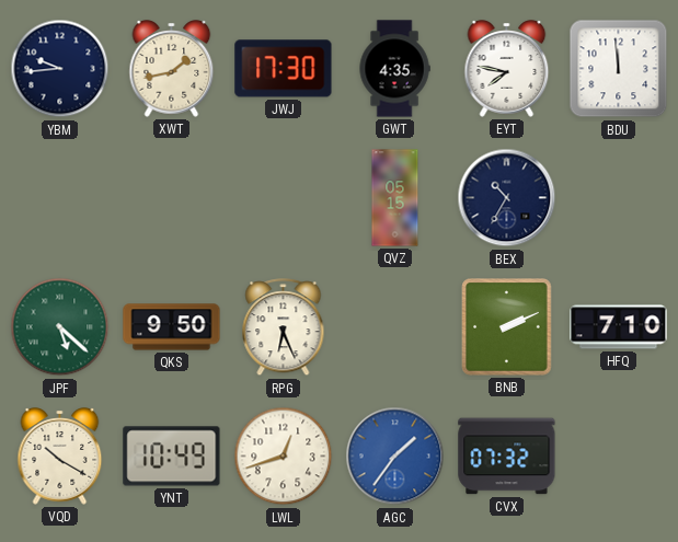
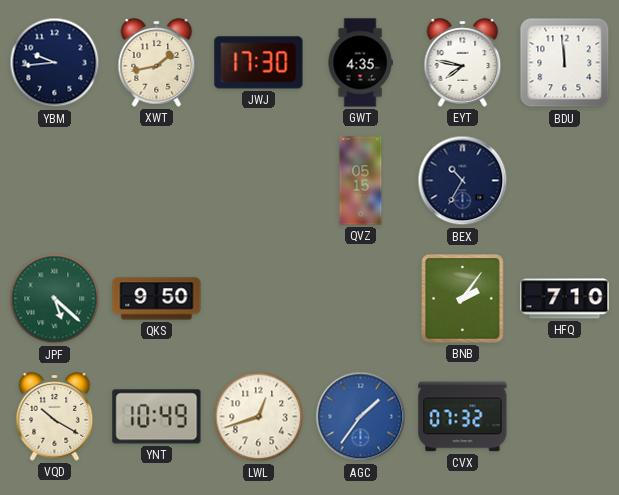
RPG: 6:26 -> none
BNB: 2:11 -> 2:06
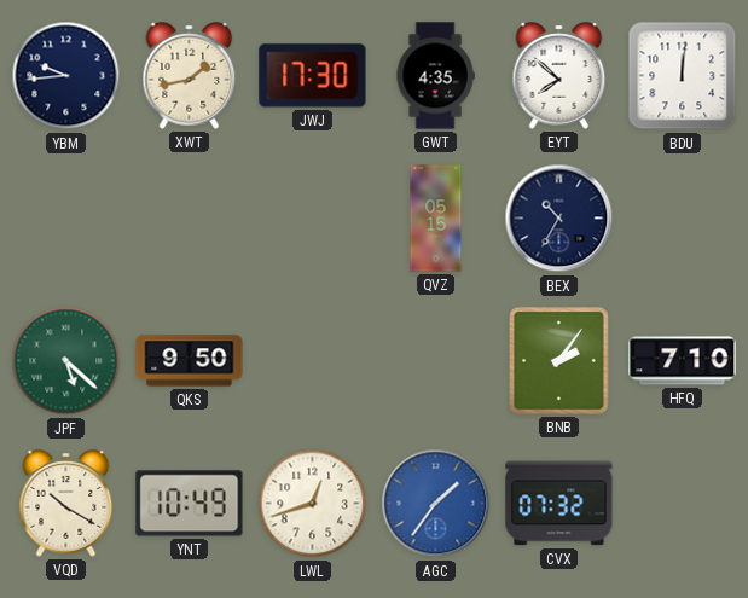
EYT: 7:47 -> 7:52
BDU: 11:59 -> 12:01
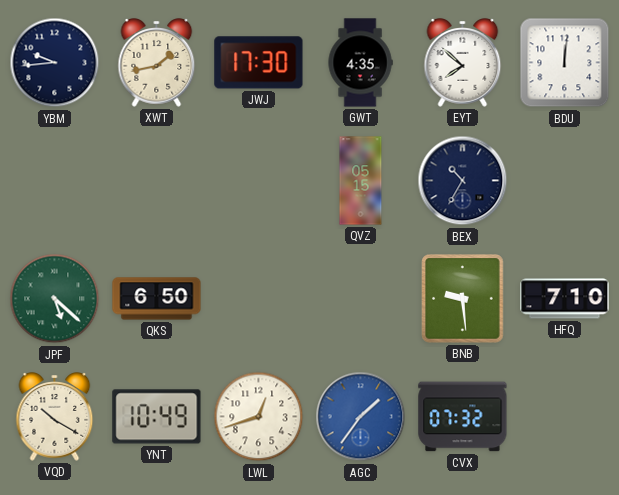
QKS: 9:50 -> 6:50
BNB: 2:06 -> 9:29
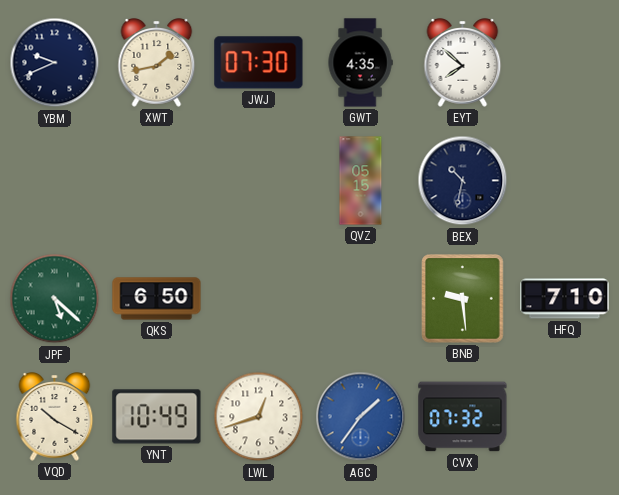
YBM: 9:44 -> 9:41
JWJ: 17:30 -> 07:30
BDU: 12:01 -> none
BEX: 10:35 -> 10:32
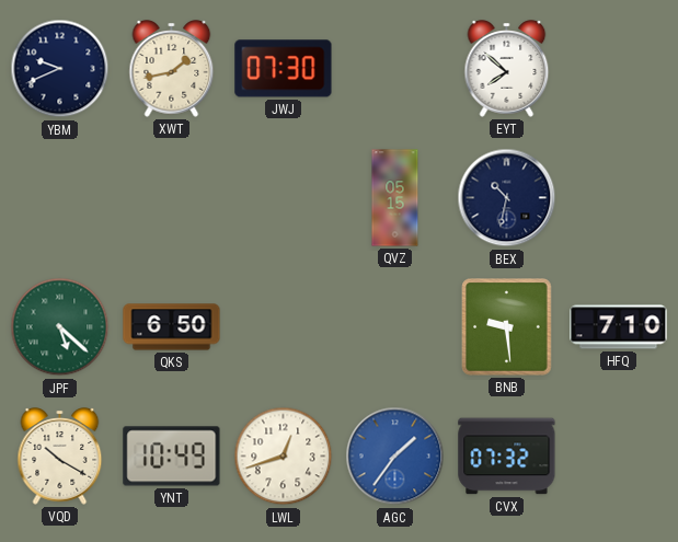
GWT: 4:35 -> none
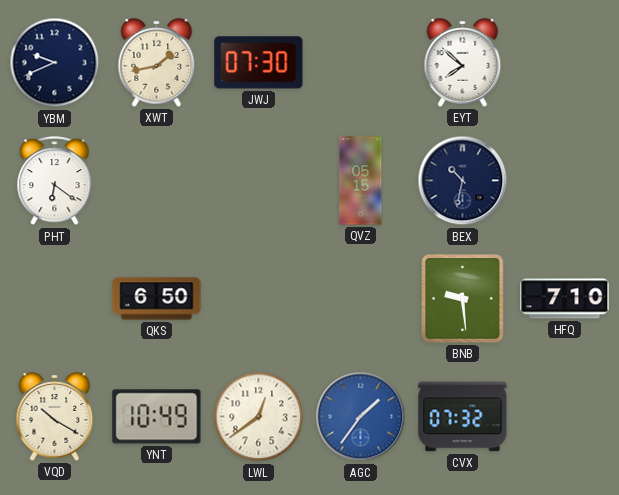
PHT: none -> 6:21
JPF: 5:22 -> none
LWL: 12:42 -> 12:39
